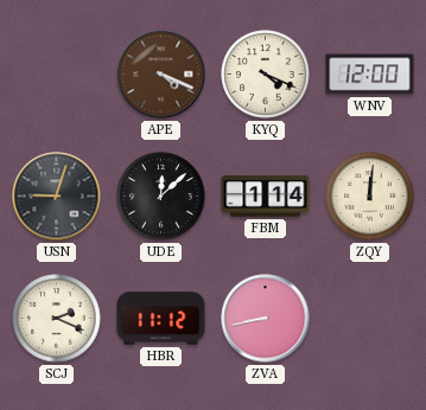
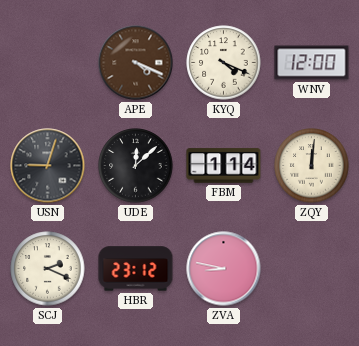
HBR: 11:12 -> 23:12
ZVA: 8:43 -> 8:47
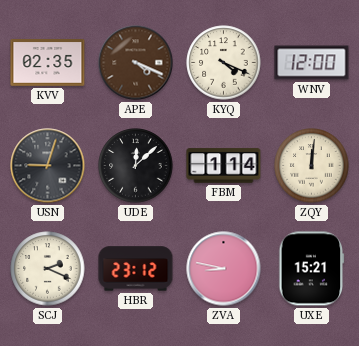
KVV: none -> 02:35
UXE: none -> 15:21
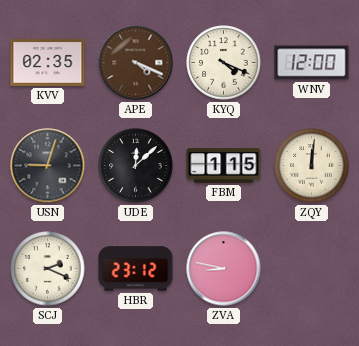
FBM: 1:14 -> 1:15
UXE: 15:21 -> none
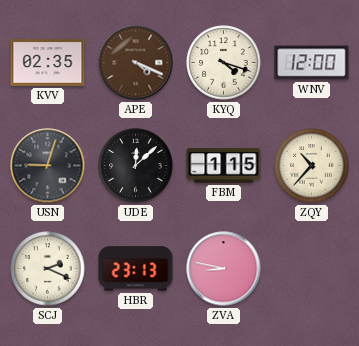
KYQ: 4:19 -> 4:18
ZQY: 12:01 -> 10:37
HBR: 23:12 -> 23:13
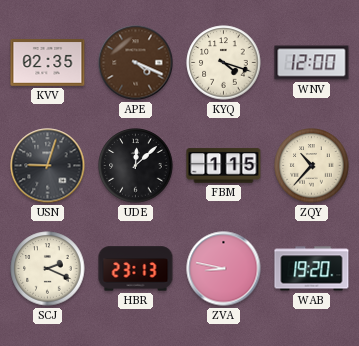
WAB: none -> 19:20
